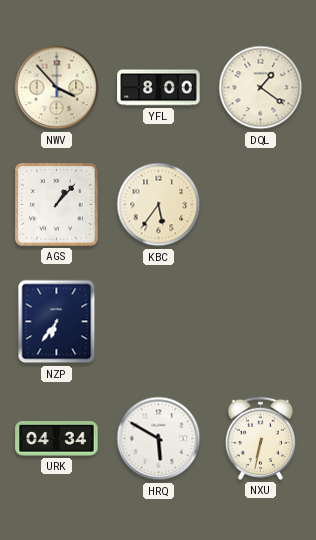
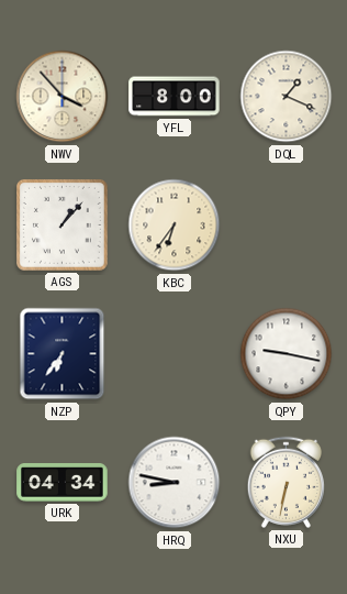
DQL: 1:21 -> 1:19
KBC: 5:36 -> 6:36
QPY: none -> 9:17
HRQ: 5:50 -> 8:47
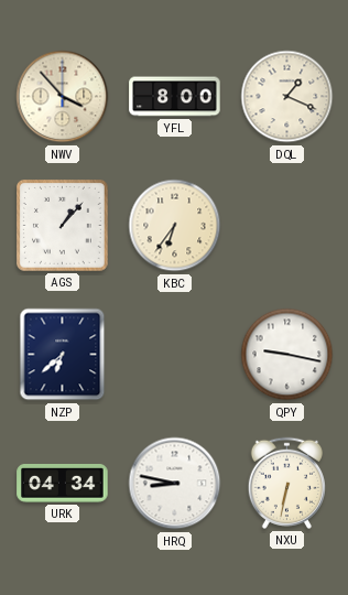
NZP: 6:36 -> 6:38
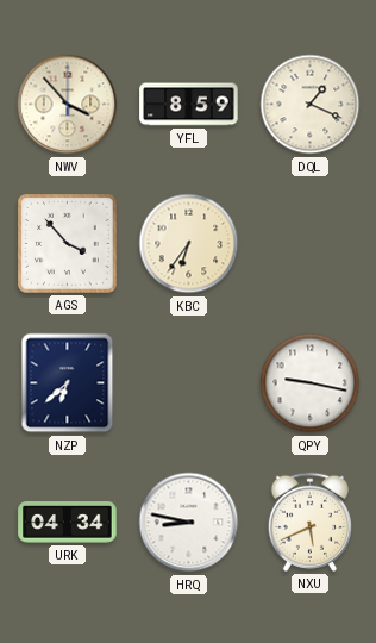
YFL: 8:00 -> 8:59
AGS: 1:07 -> 3:53
NXU: 6:32 -> 5:41
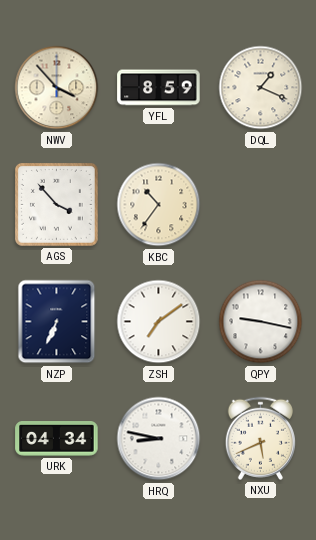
KBC: 6:36 -> 10:36
NZP: 6:38 -> 6:34
ZSH: none -> 7:09
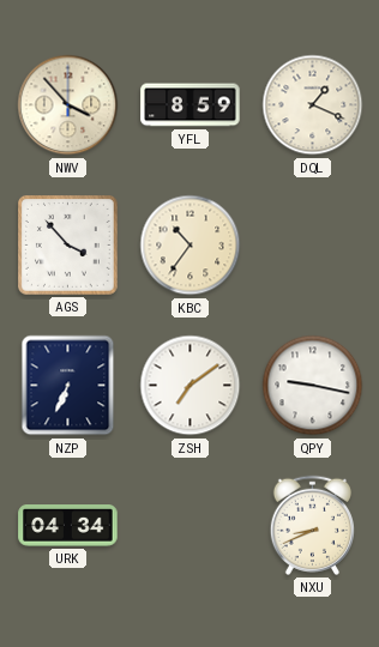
HRQ: 8:47 -> none
NXU: 5:41 -> 8:41
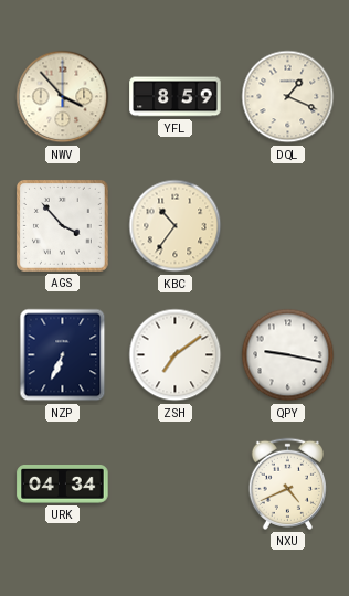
NXU: 8:41 -> 4:41
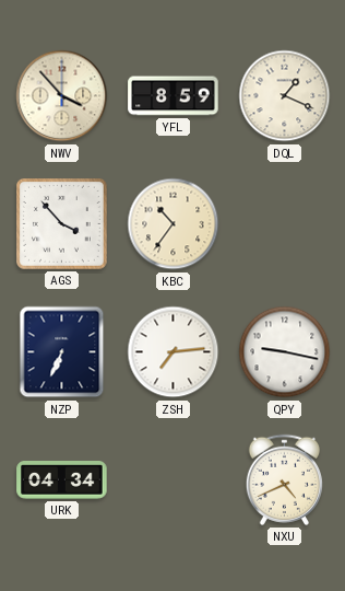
ZSH: 7:09 -> 7:14
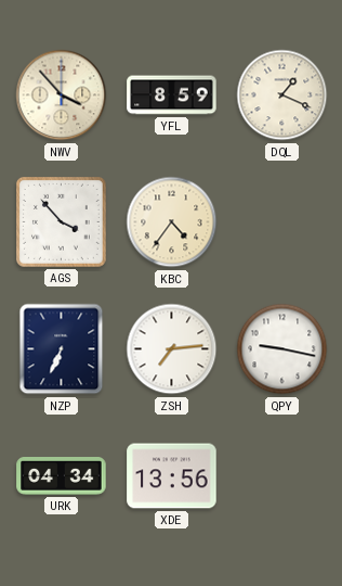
KBC: 10:36 -> 4:36
XDE: none -> 13:56
NXU: 4:41 -> none
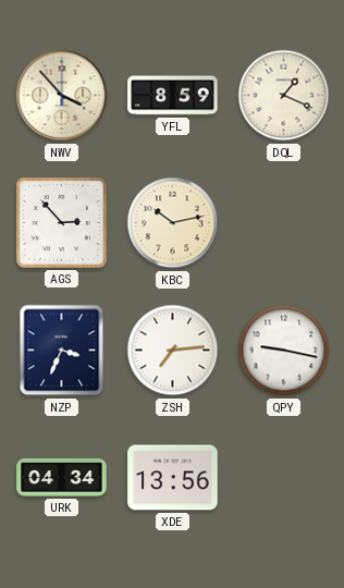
AGS: 3:53 -> 2:53
KBC: 4:36 -> 10:13
NZP: 6:34 -> 3:34
